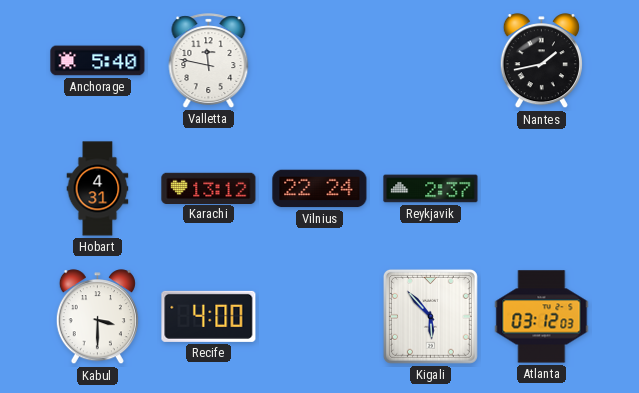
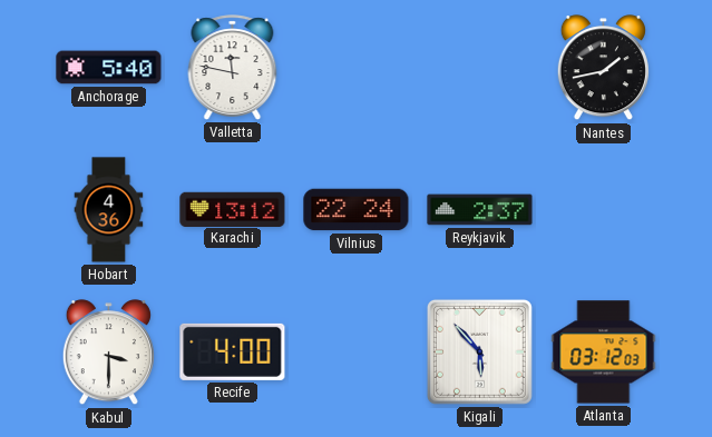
Hobart: 4:31 -> 4:36
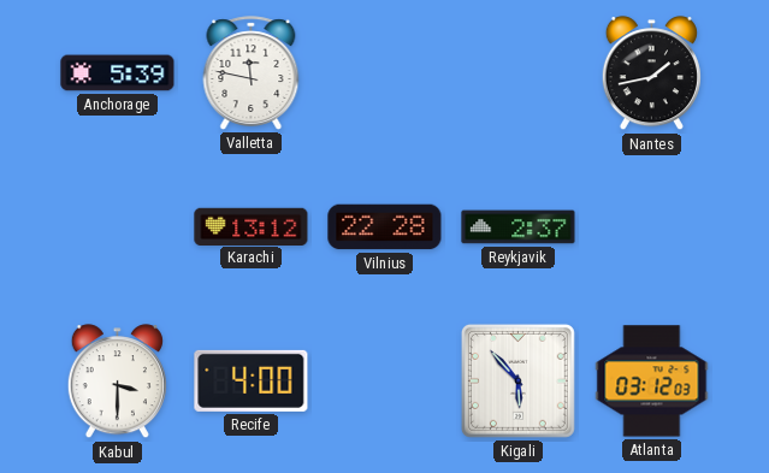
Anchorage: 5:40 -> 5:39
Hobart: 4:36 -> none
Vilnius: 22:24 -> 22:28
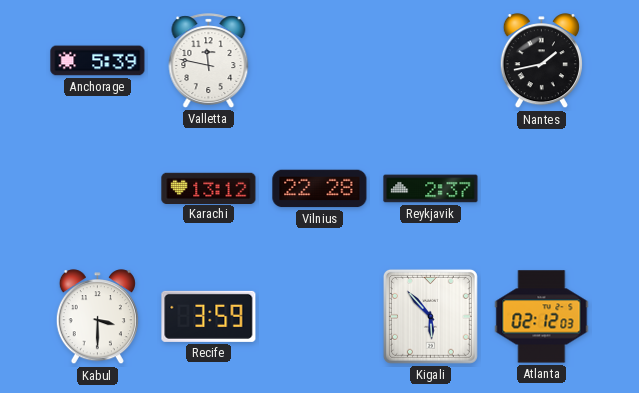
Recife: 4:00 -> 3:59
Atlanta: 03:12 -> 02:12
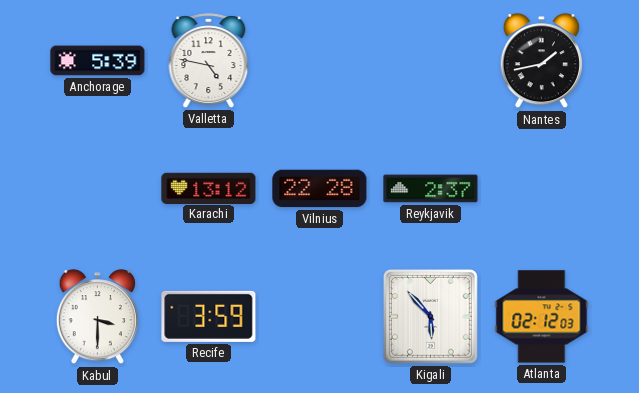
Valletta: 11:47 -> 4:47
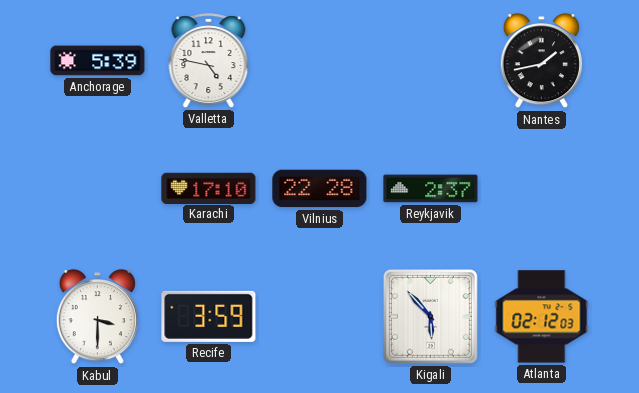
Karachi: 13:12 -> 17:10
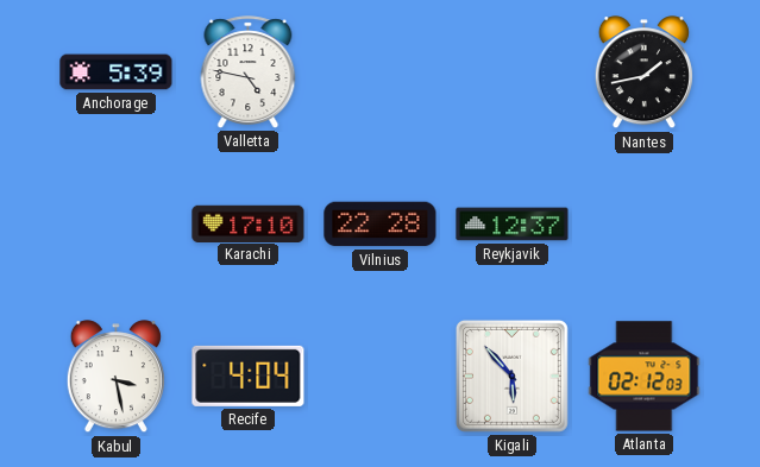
Reykjavik: 2:37 -> 12:37
Kabul: 3:30 -> 3:28
Recife: 3:59 -> 4:04
